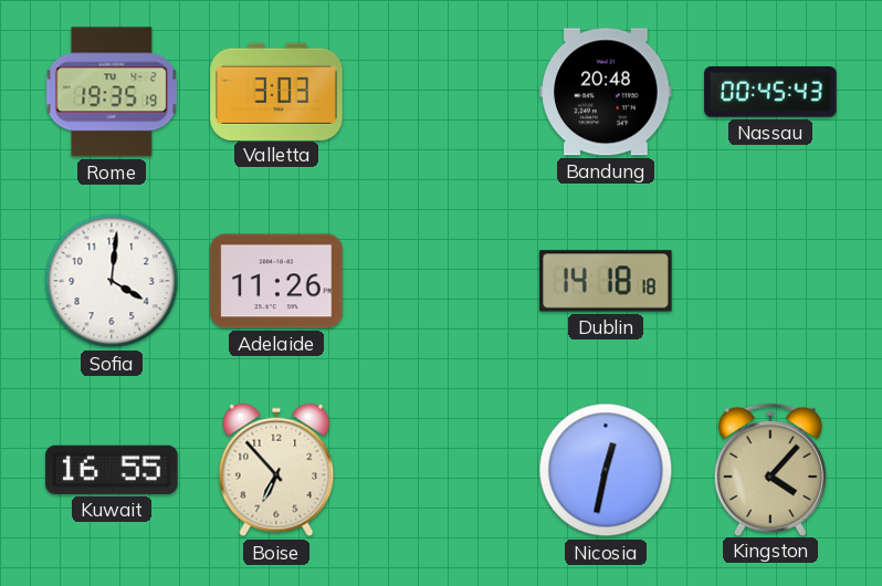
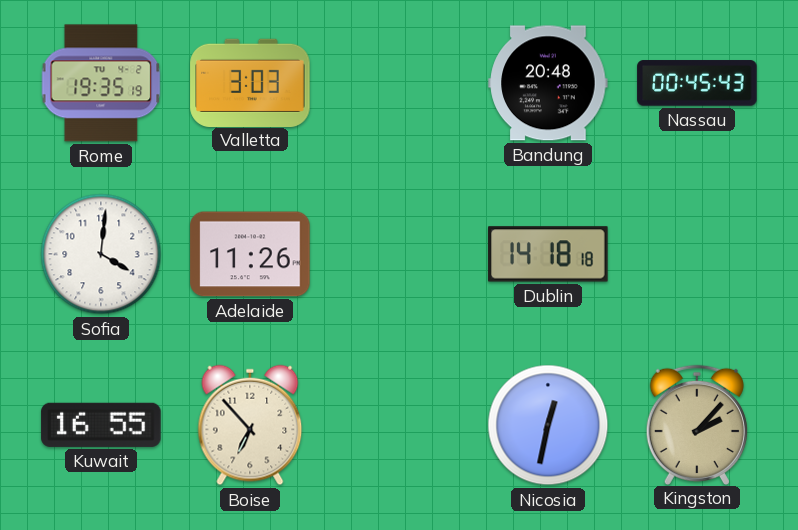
Kingston: 4:07 -> 2:07
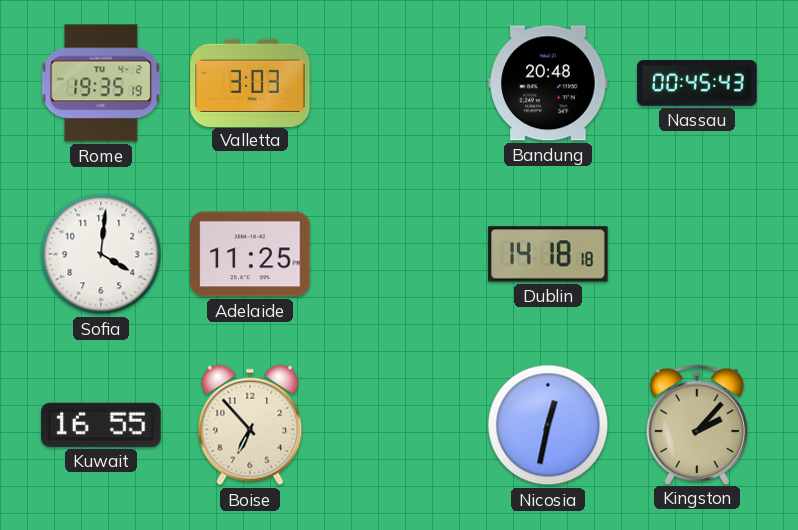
Adelaide: 11:26 -> 11:25
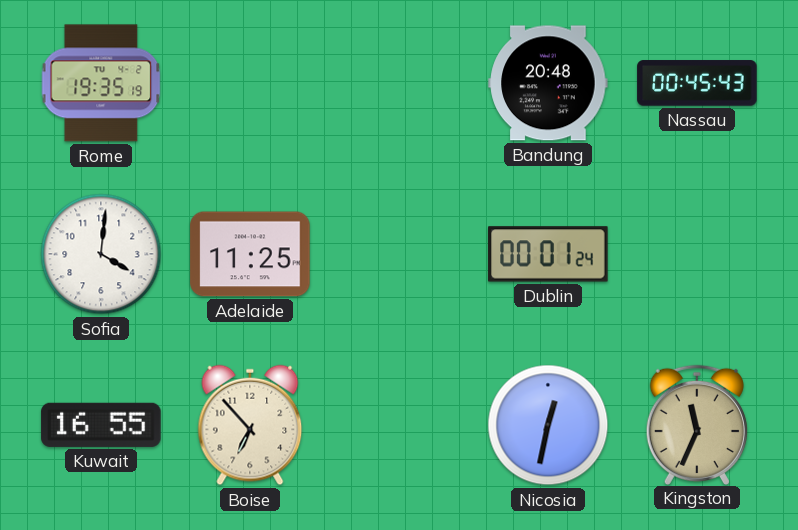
Valletta: 3:03 -> none
Dublin: 14:18 -> 00:01
Kingston: 2:07 -> 11:34
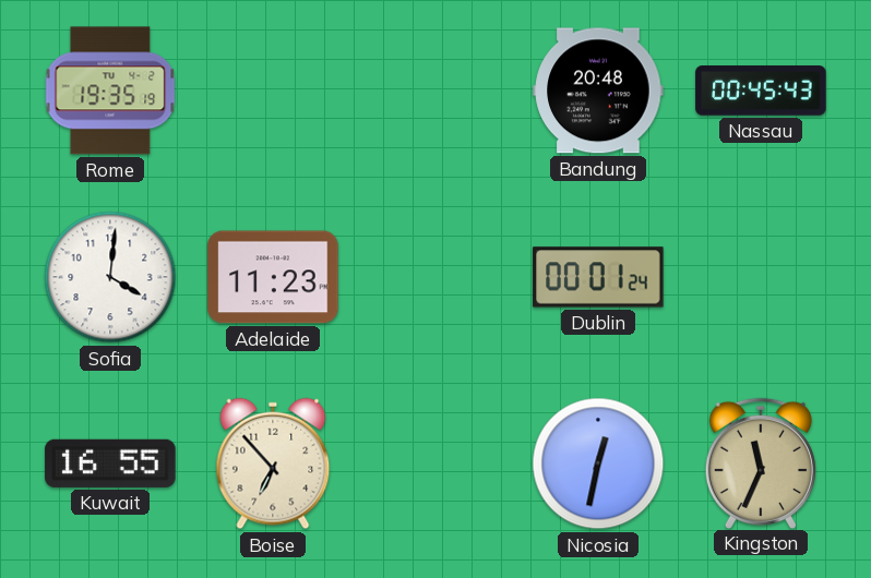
Adelaide: 11:25 -> 11:23
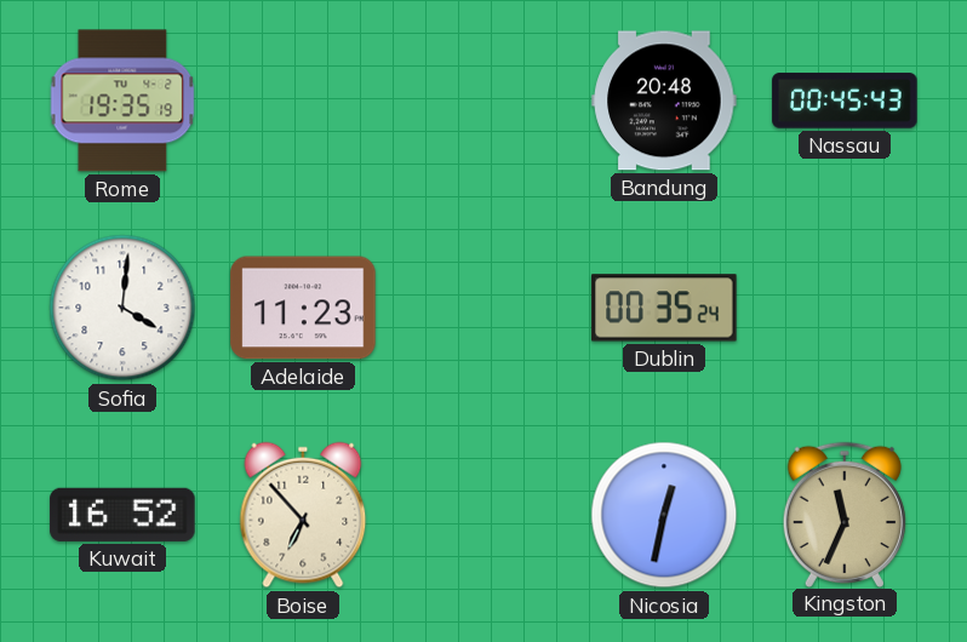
Dublin: 00:01 -> 00:35
Kuwait: 16:55 -> 16:52
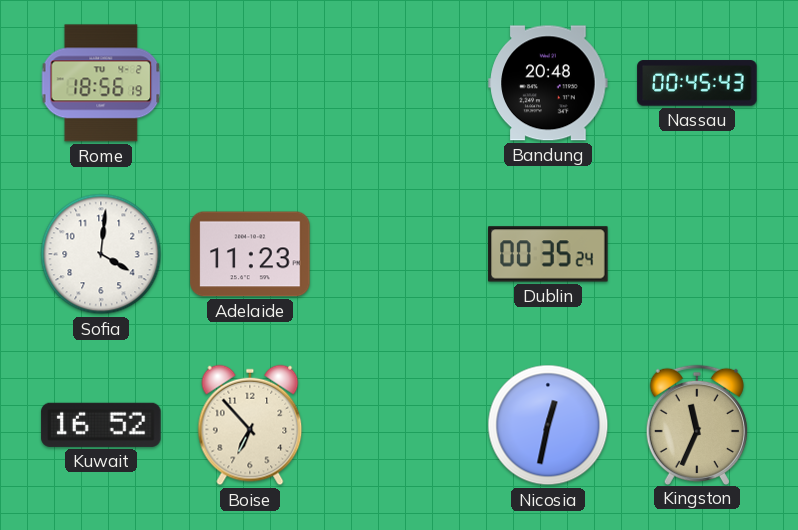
Rome: 19:35 -> 18:56
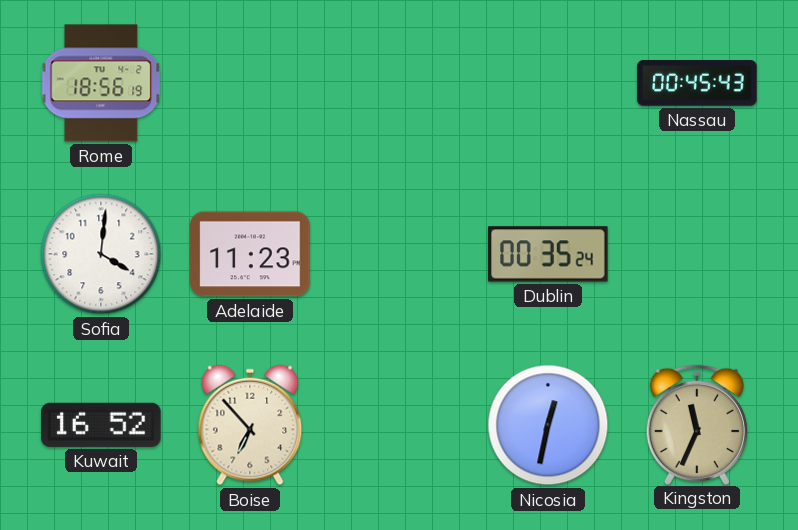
Bandung: 20:48 -> none
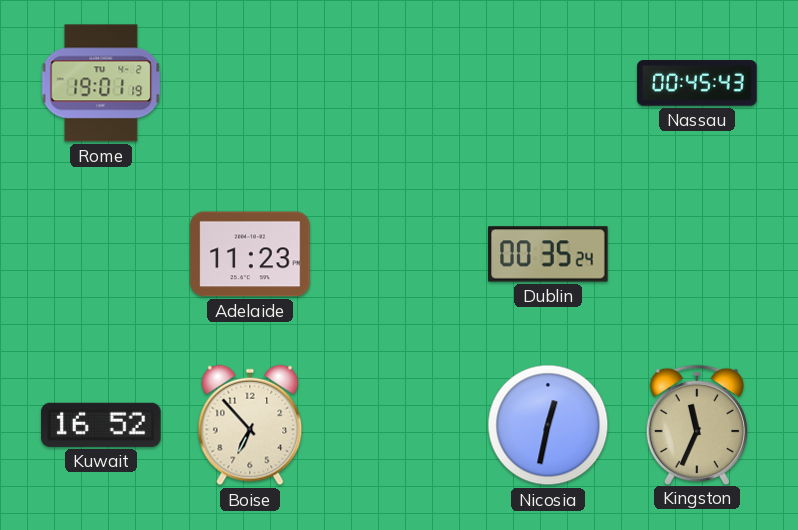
Rome: 18:56 -> 19:01
Sofia: 4:01 -> none
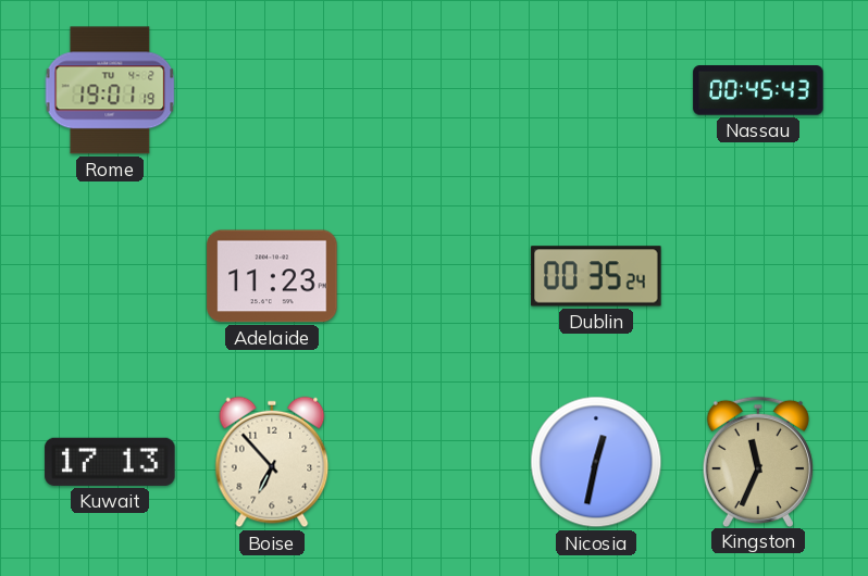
Kuwait: 16:52 -> 17:13
